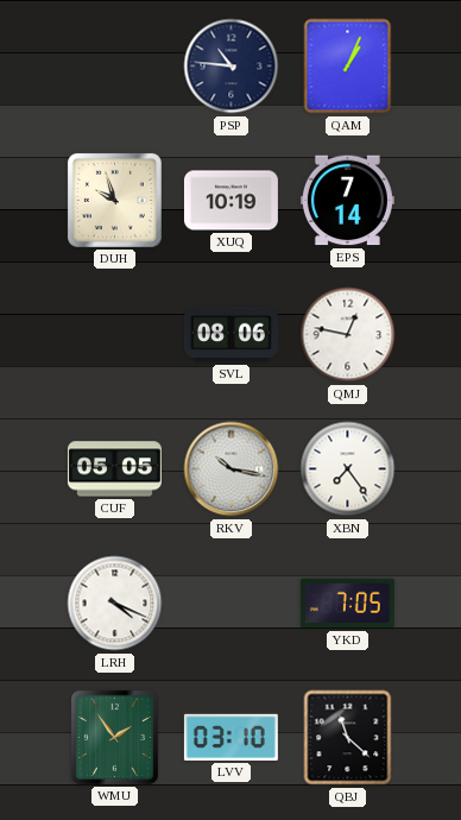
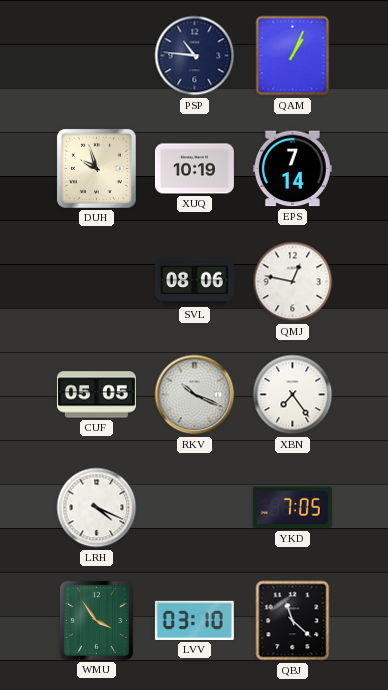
RKV: 10:17 -> 10:19
WMU: 1:54 -> 3:54
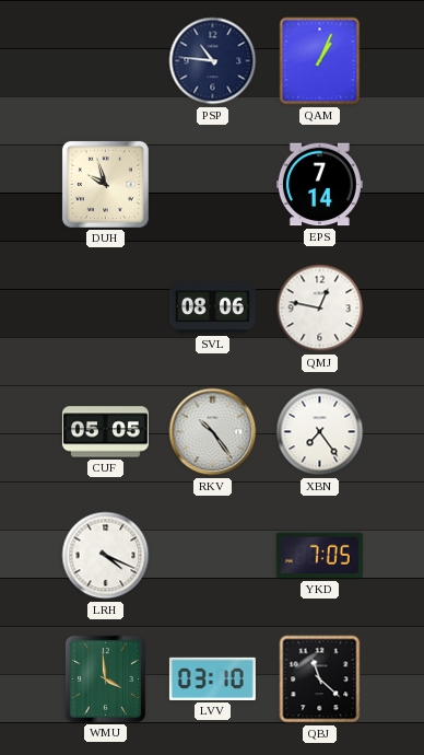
XUQ: 10:19 -> none
RKV: 10:19 -> 10:24
WMU: 3:54 -> 3:59
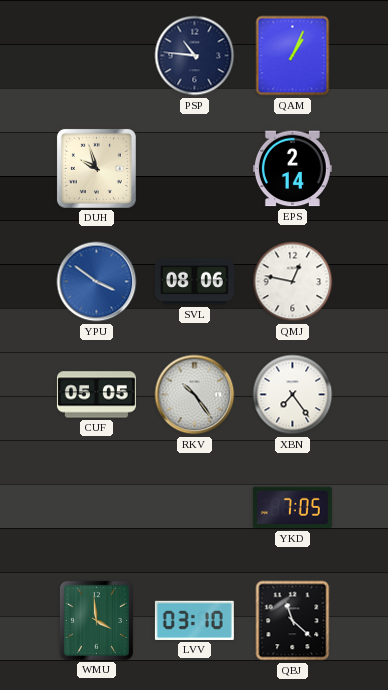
EPS: 7:14 -> 2:14
YPU: none -> 3:51
LRH: 4:19 -> none
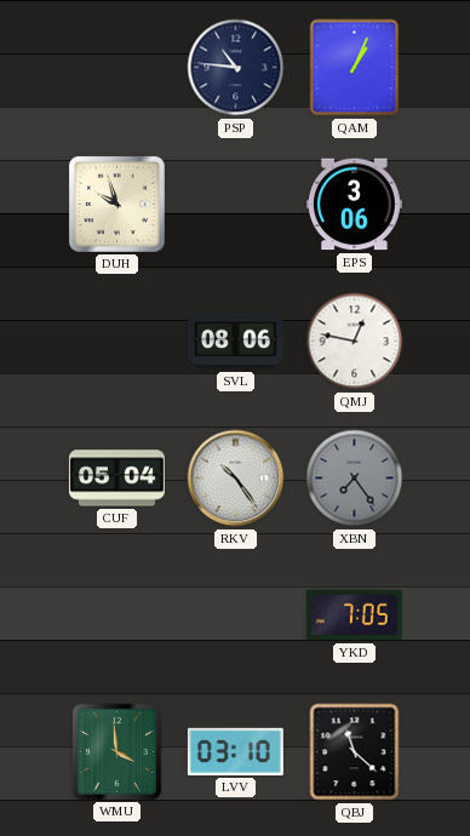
EPS: 2:14 -> 3:06
YPU: 3:51 -> none
CUF: 05:05 -> 05:04
XBN dial: white -> grey
